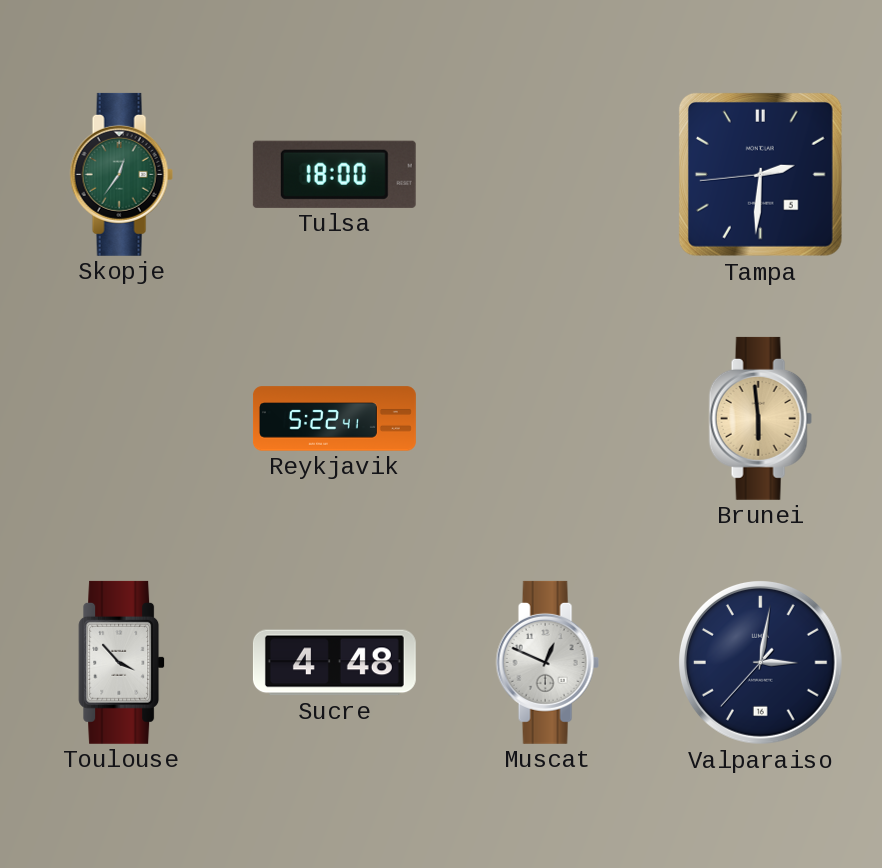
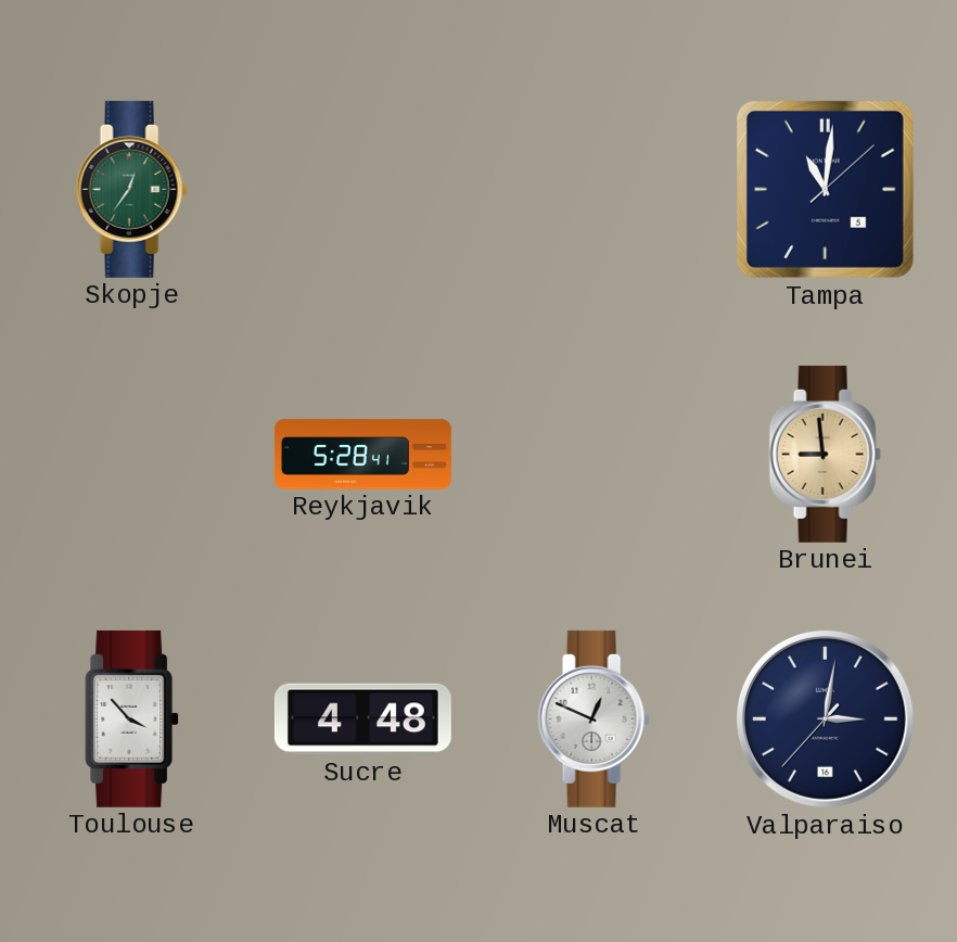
Tulsa: 18:00 -> none
Tampa: 2:30 -> 11:01
Reykjavik: 5:22 -> 5:28
Brunei: 5:59 -> 8:59
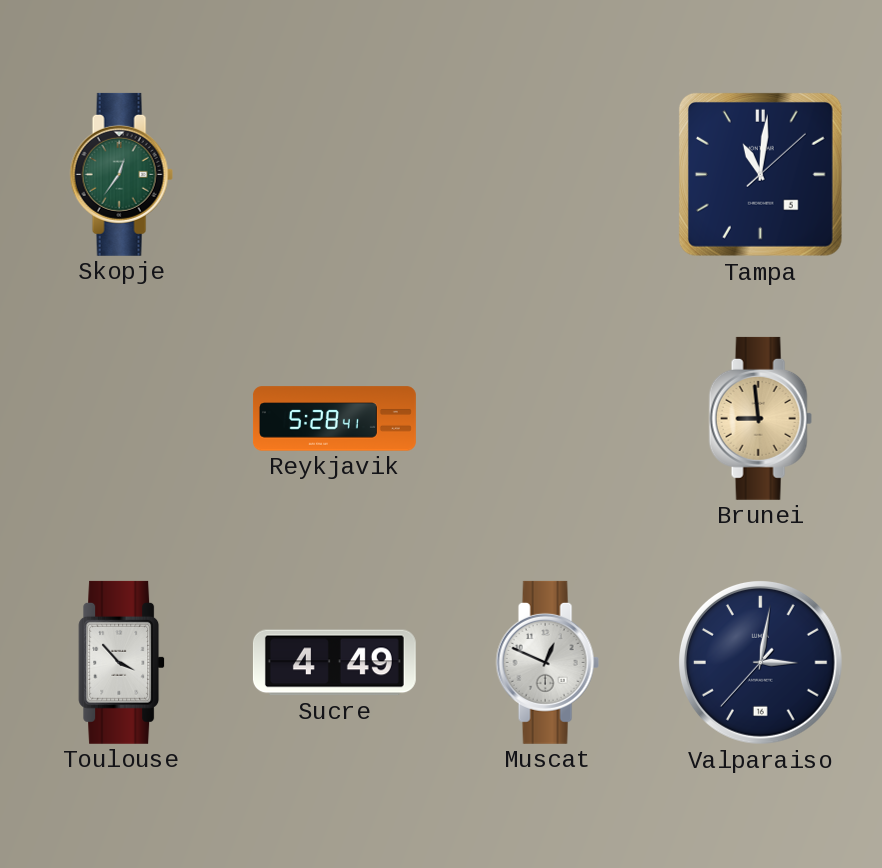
Sucre: 4:48 -> 4:49
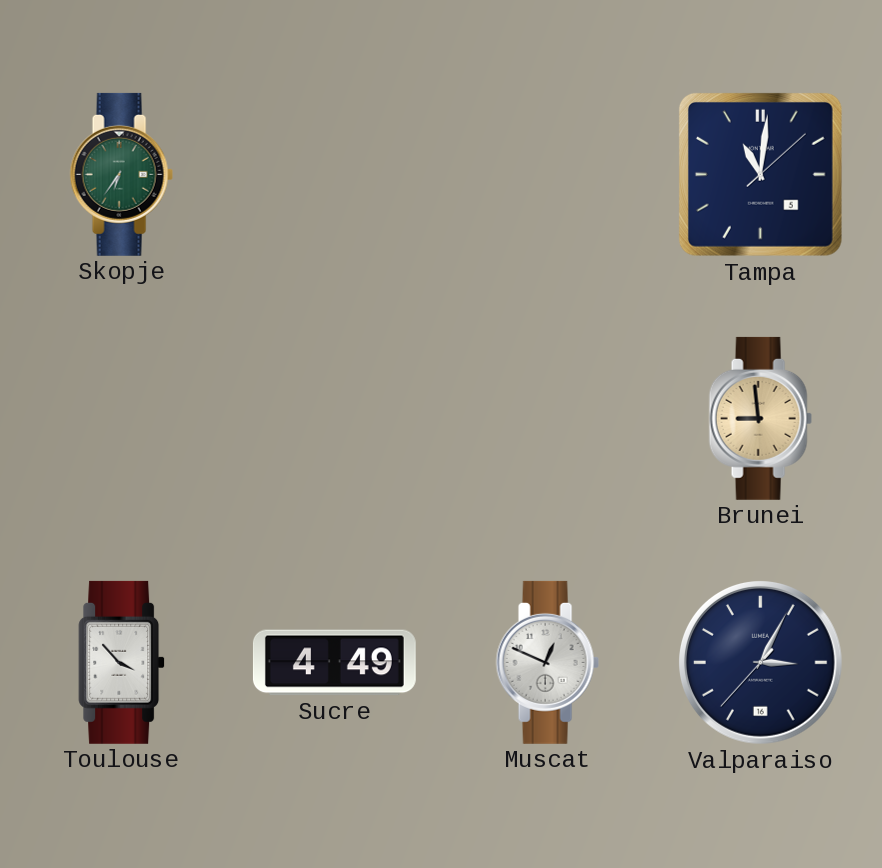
Skopje: 12:36 -> 6:36
Reykjavik: 5:28 -> none
Valparaiso: 3:01 -> 3:04
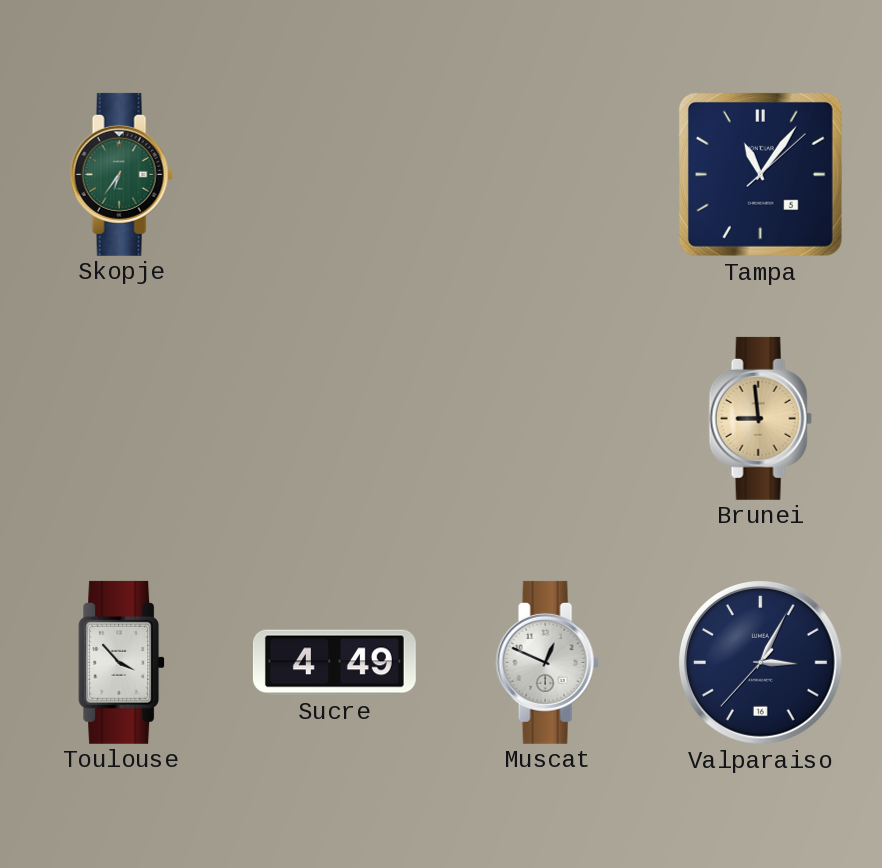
Tampa: 11:01 -> 11:06
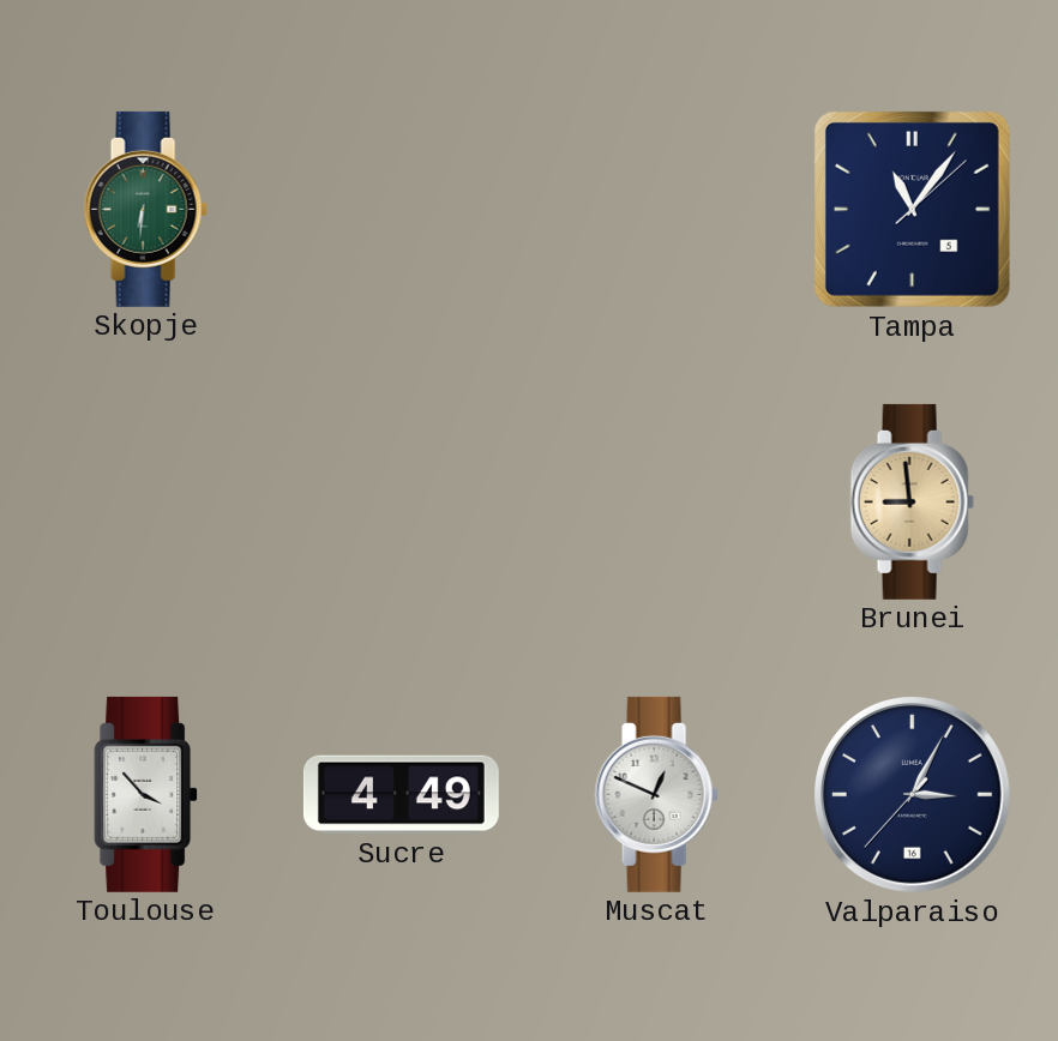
Skopje: 6:36 -> 6:31
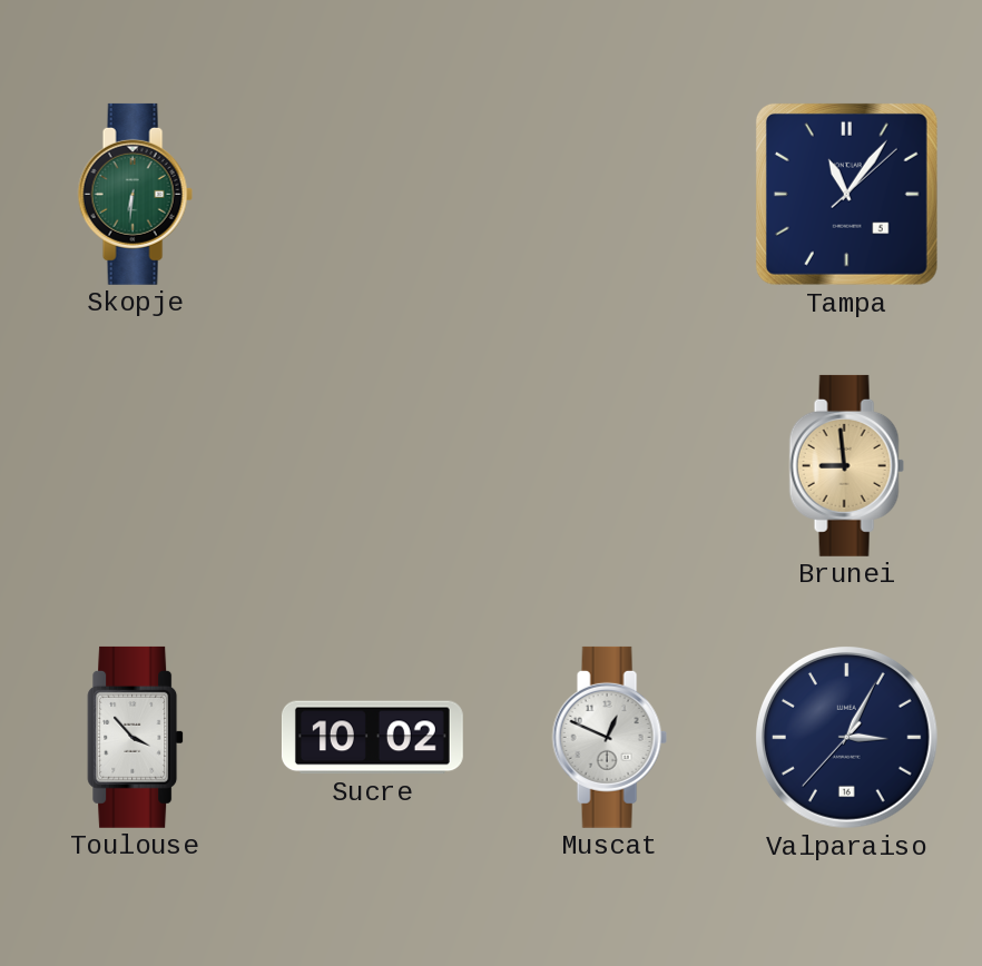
Sucre: 4:49 -> 10:02
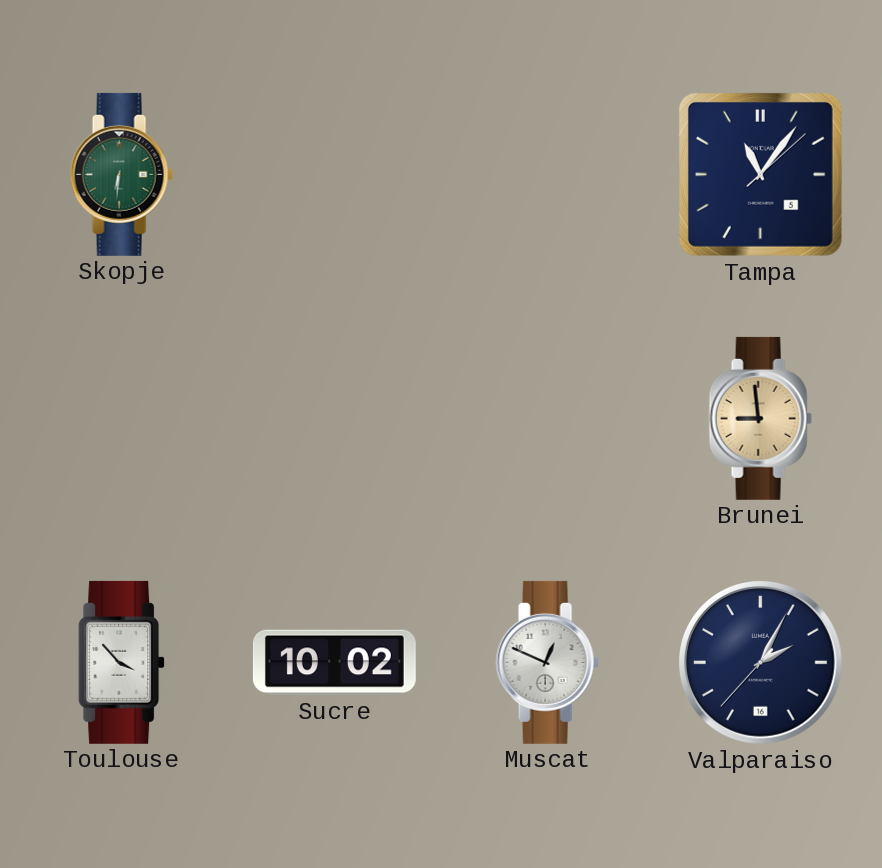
Valparaiso: 3:04 -> 2:04
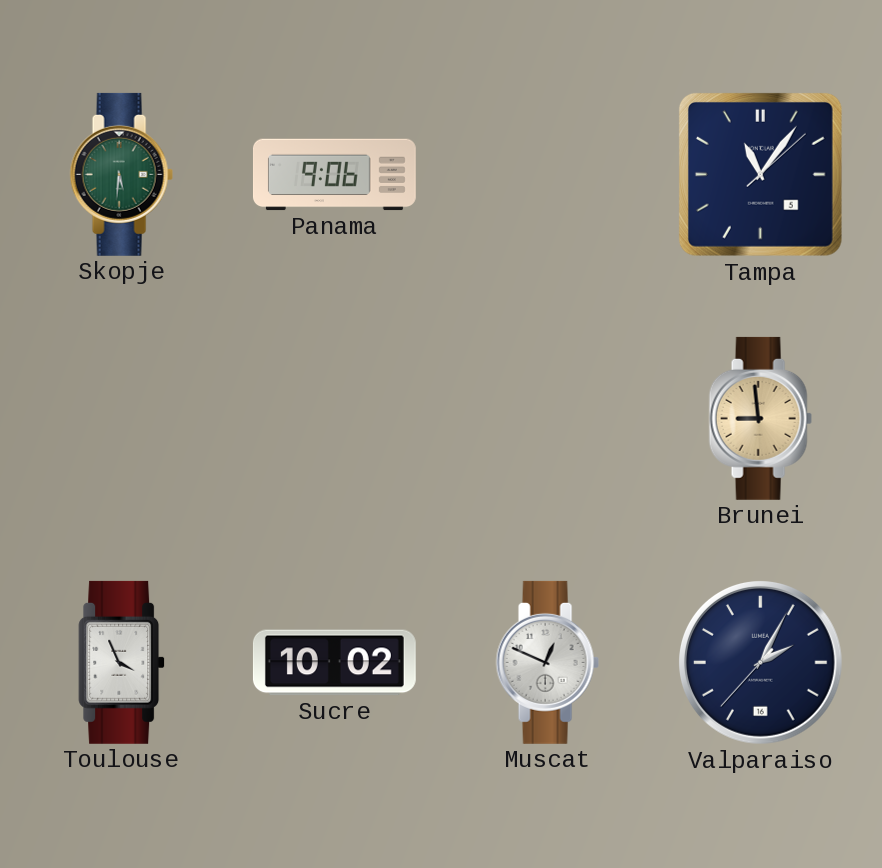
Skopje: 6:31 -> 5:31
Panama: none -> 9:06
Toulouse: 3:53 -> 3:56
